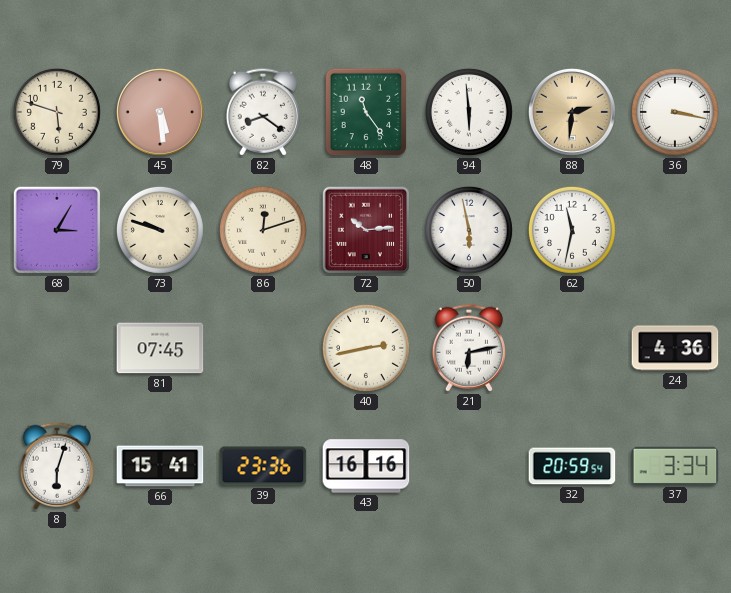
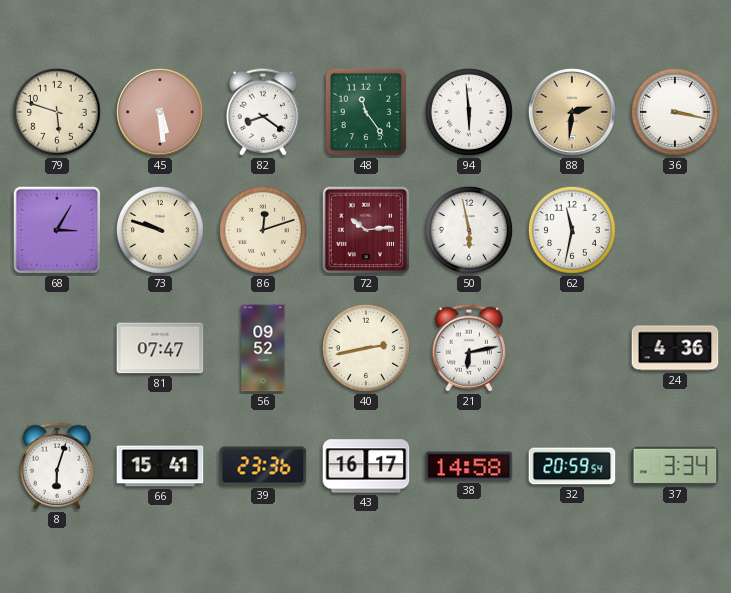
81: 07:45 -> 07:47
56: none -> 09:52
43: 16:16 -> 16:17
38: none -> 14:58
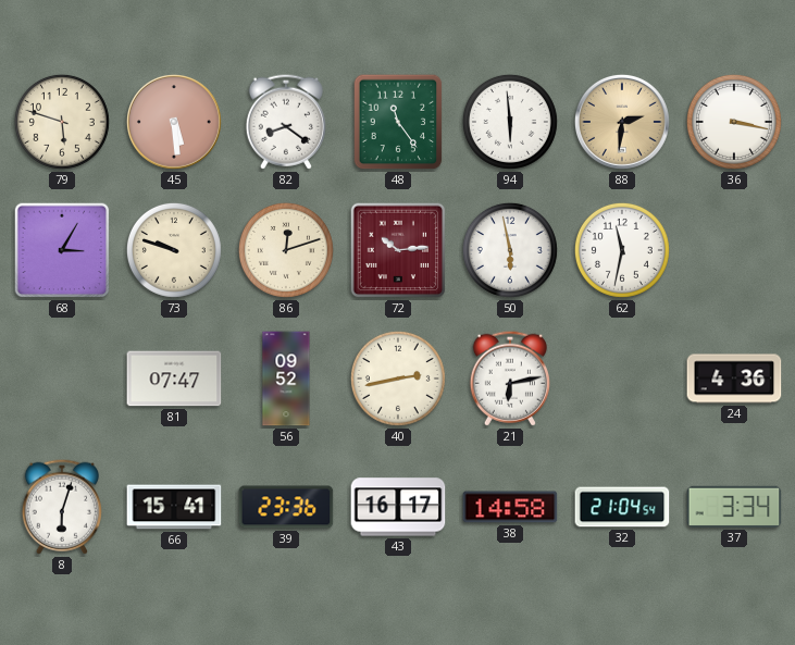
32: 20:59 -> 21:04
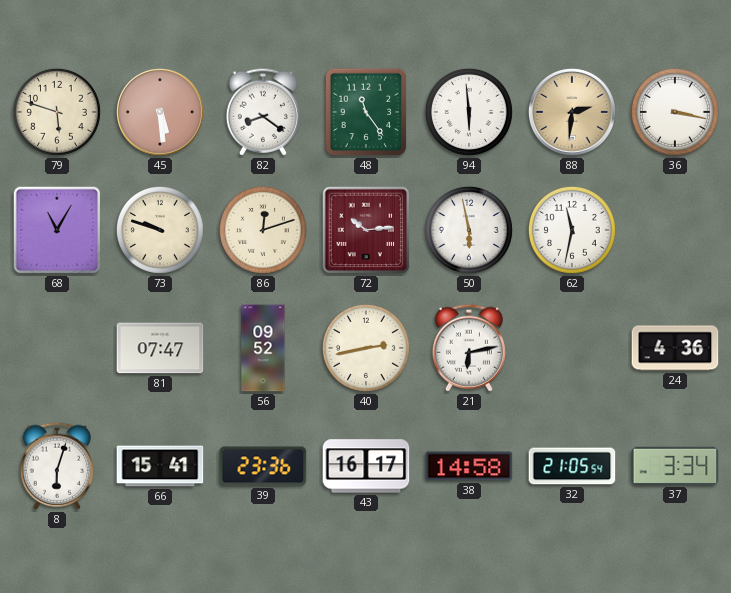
68: 3:05 -> 11:05
32: 21:04 -> 21:05
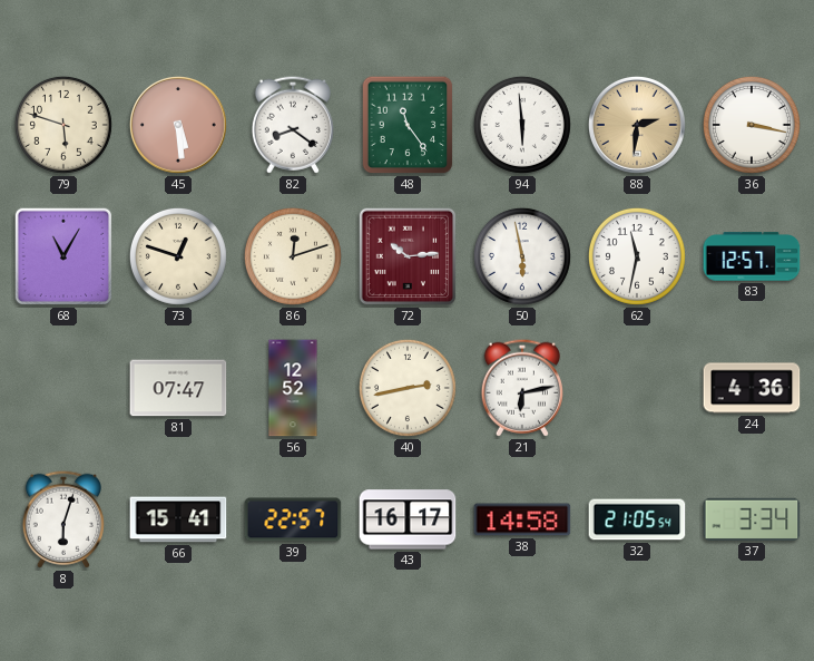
73: 9:48 -> 12:48
83: none -> 12:57
56: 09:52 -> 12:52
39: 23:36 -> 22:57
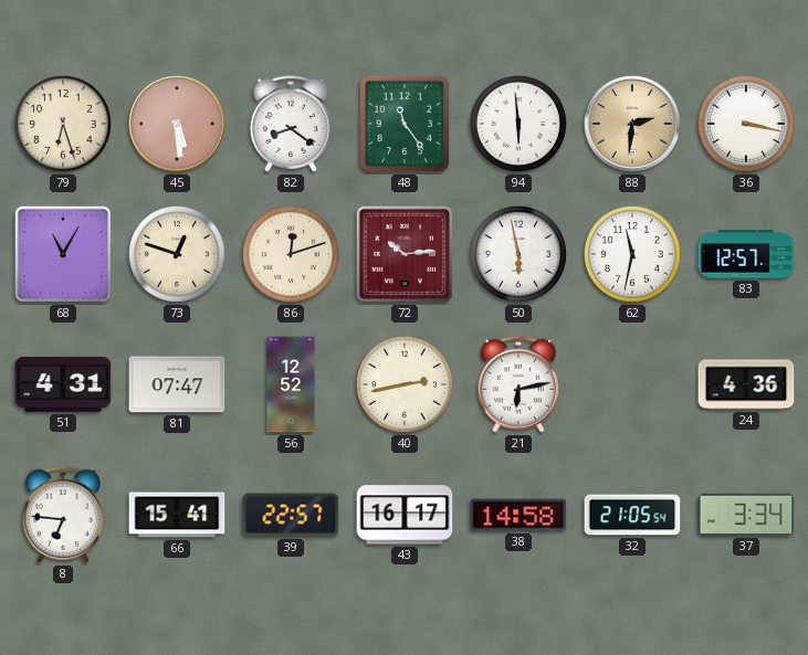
79: 5:48 -> 6:27
51: none -> 4:31
8: 6:03 -> 6:46
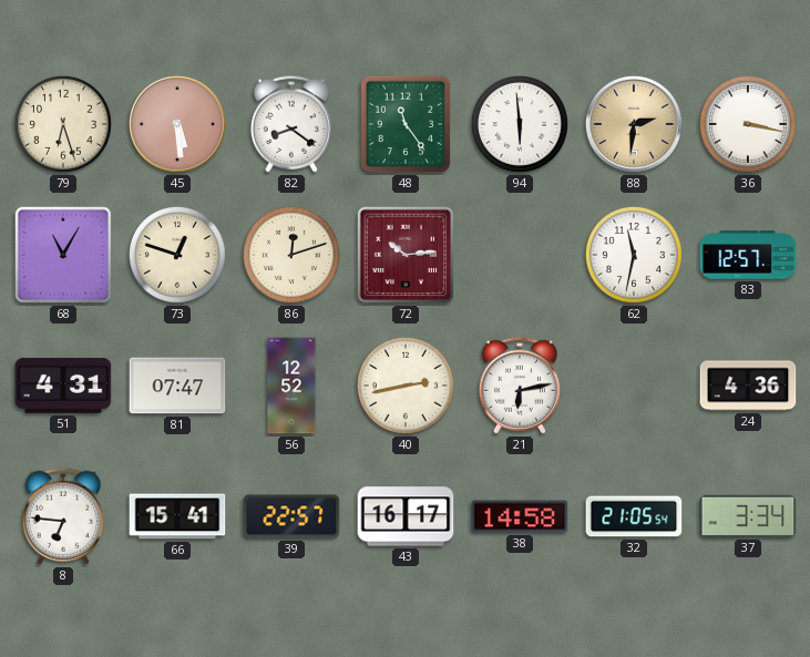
50: 5:58 -> none
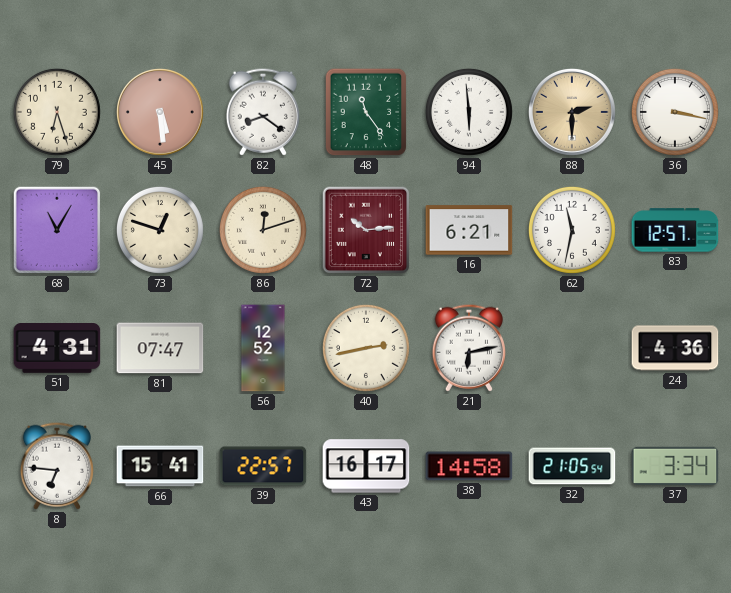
88: 2:31 -> 2:30
16: none -> 6:21
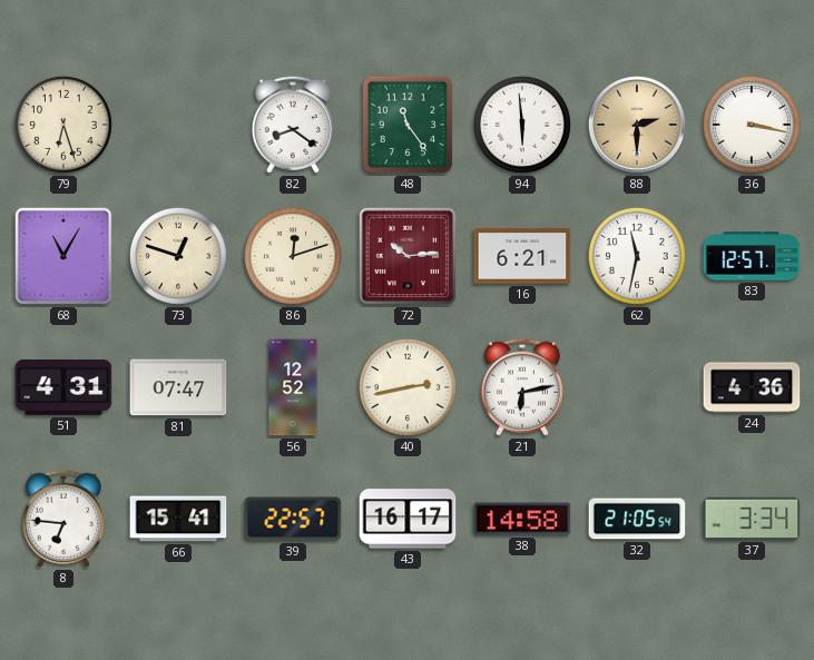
45: 5:29 -> none
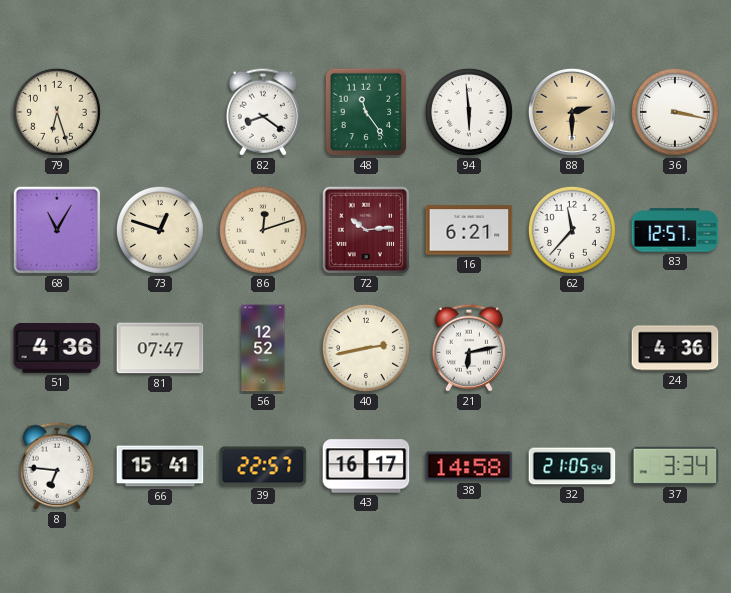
62: 11:32 -> 11:37
51: 4:31 -> 4:36
